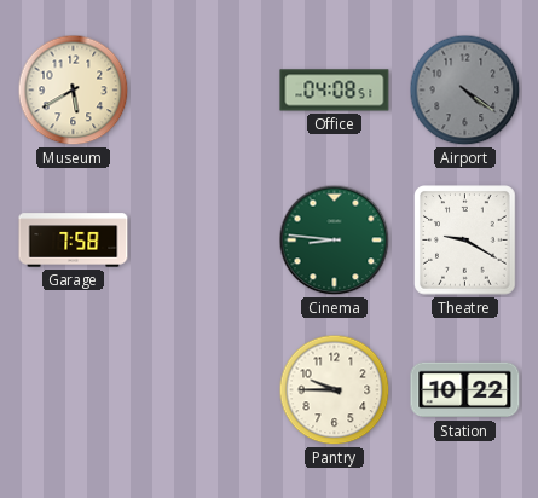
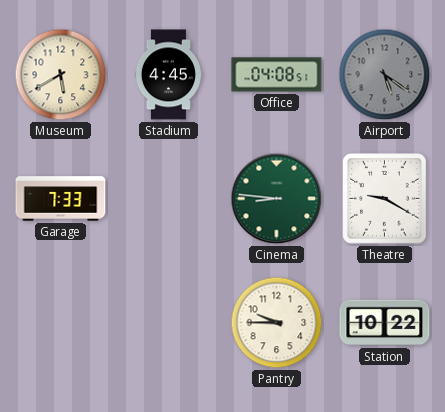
Stadium: none -> 4:45
Airport: 4:21 -> 5:21
Garage: 7:58 -> 7:33
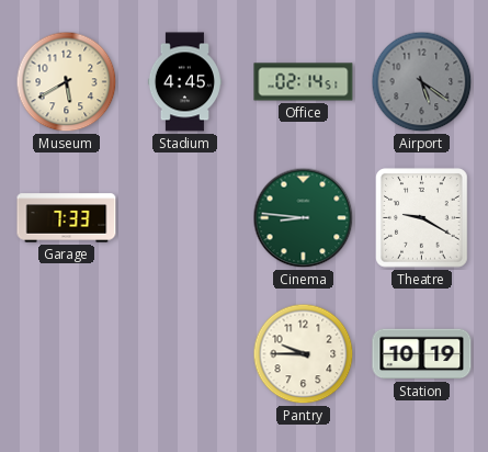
Office: 04:08 -> 02:14
Station: 10:22 -> 10:19
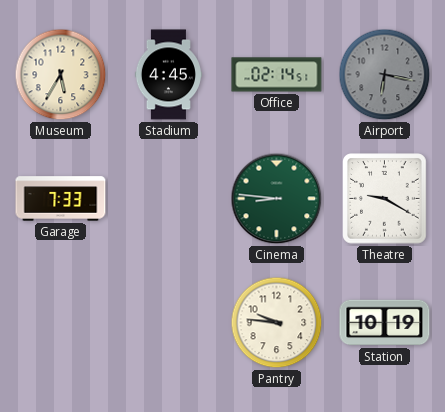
Museum: 5:40 -> 5:35
Airport: 5:21 -> 6:17
Pantry: 9:45 -> 9:46
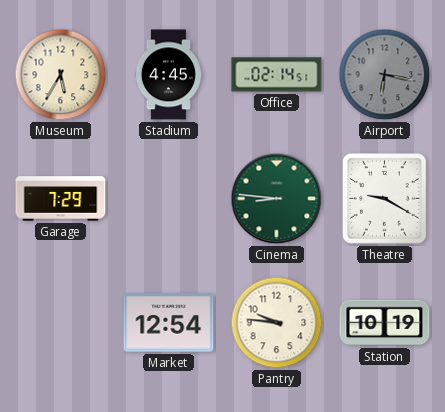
Garage: 7:33 -> 7:29
Market: none -> 12:54
